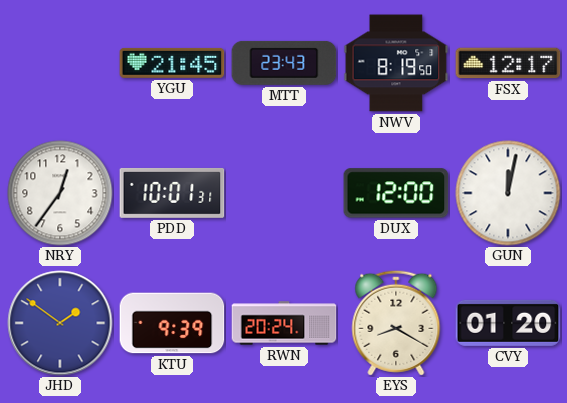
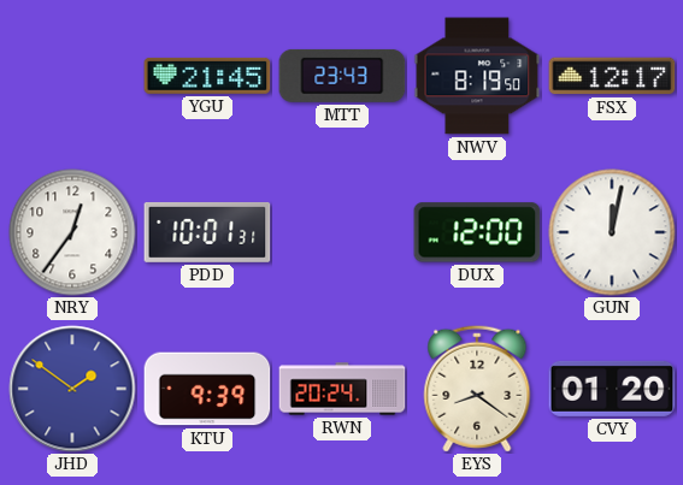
EYS: 8:20 -> 8:21
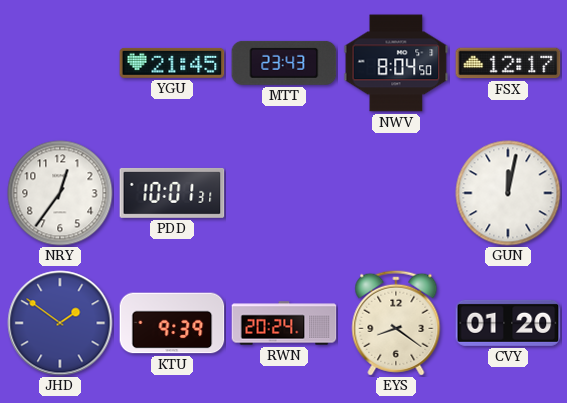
NWV: 8:19 -> 8:04
DUX: 12:00 -> none
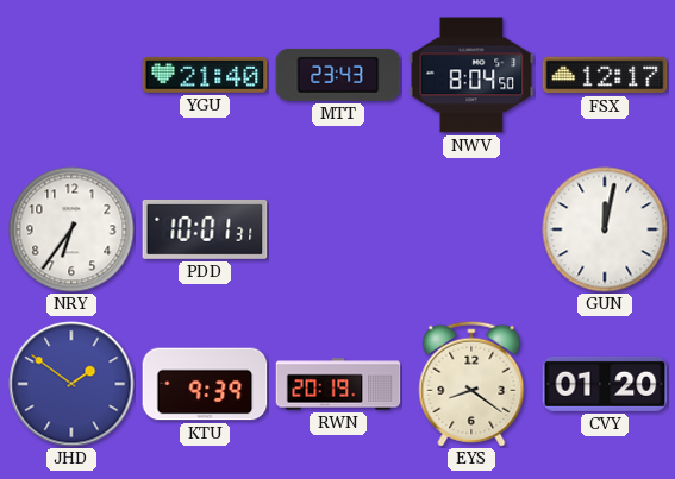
YGU: 21:45 -> 21:40
NRY: 12:36 -> 6:36
RWN: 20:24 -> 20:19
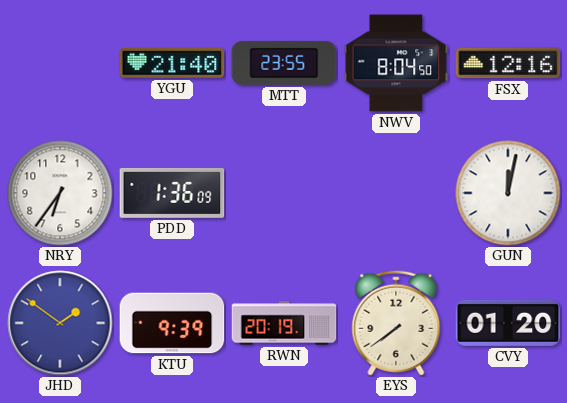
MTT: 23:43 -> 23:55
FSX: 12:17 -> 12:16
PDD: 10:01 -> 1:36
EYS: 8:21 -> 7:39
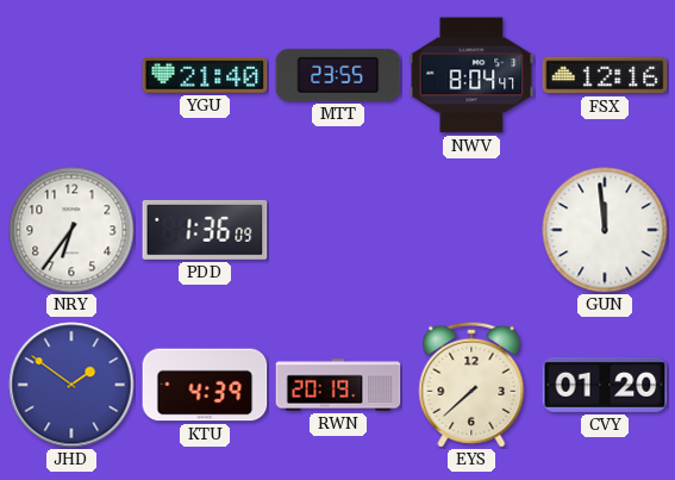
NWV: 8:04:50 -> 8:04:47
GUN: 12:02 -> 11:59
KTU: 9:39 -> 4:39
EYS: 7:39 -> 7:38
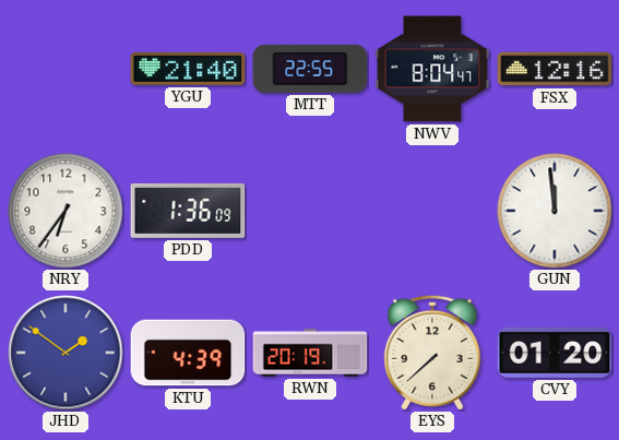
MTT: 23:55 -> 22:55
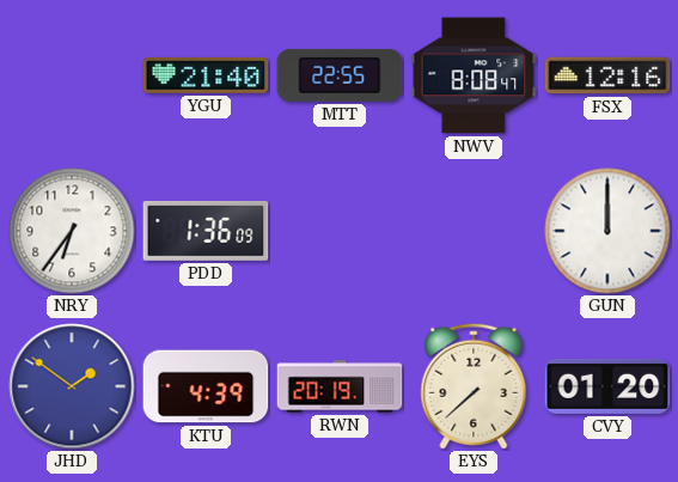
NWV: 8:04 -> 8:08
GUN: 11:59 -> 12:00
